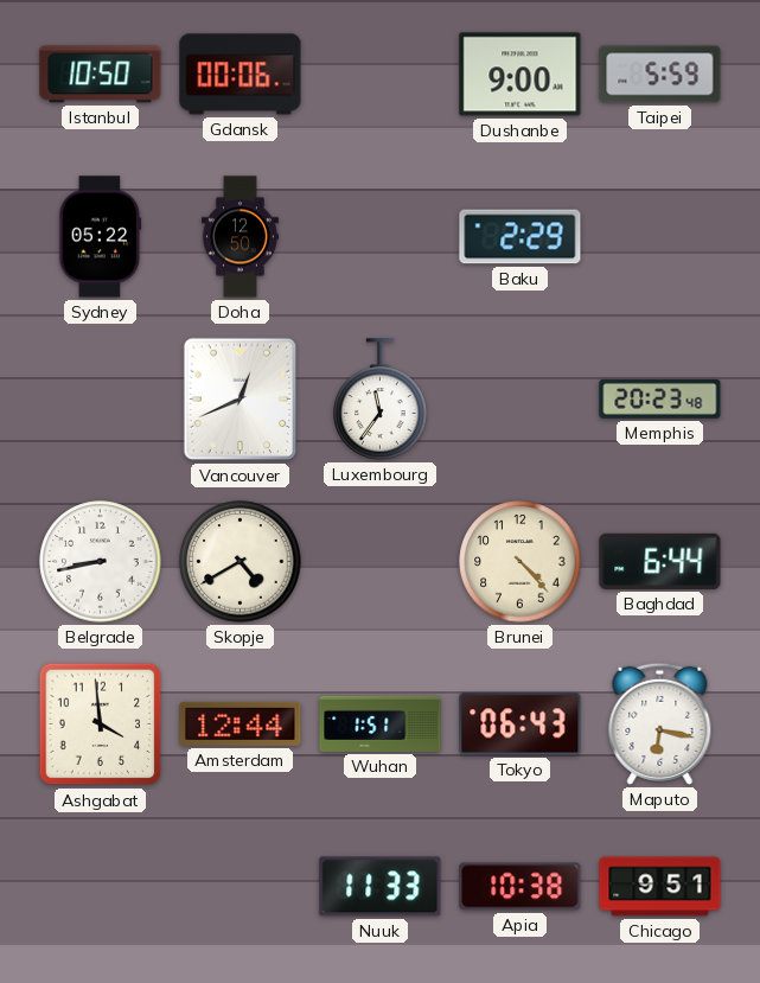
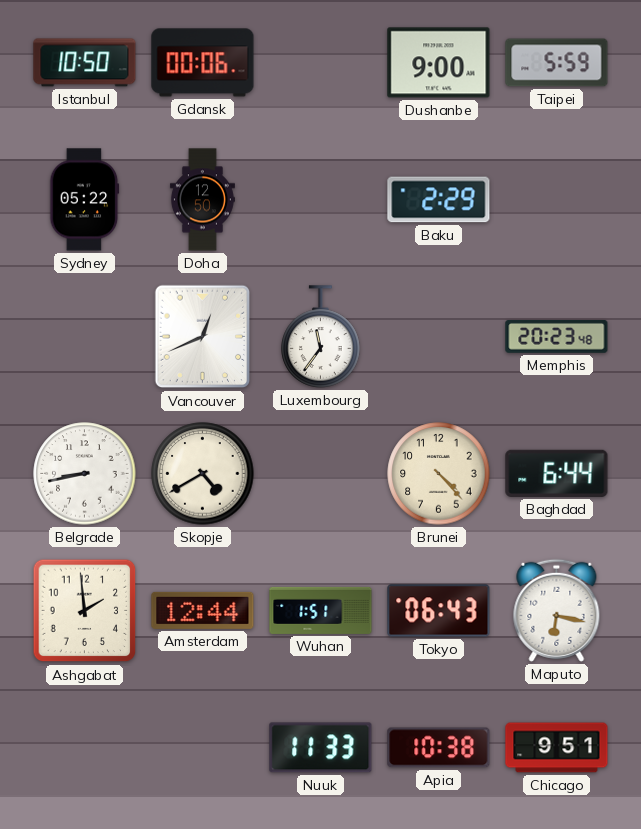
Ashgabat: 3:59 -> 1:59
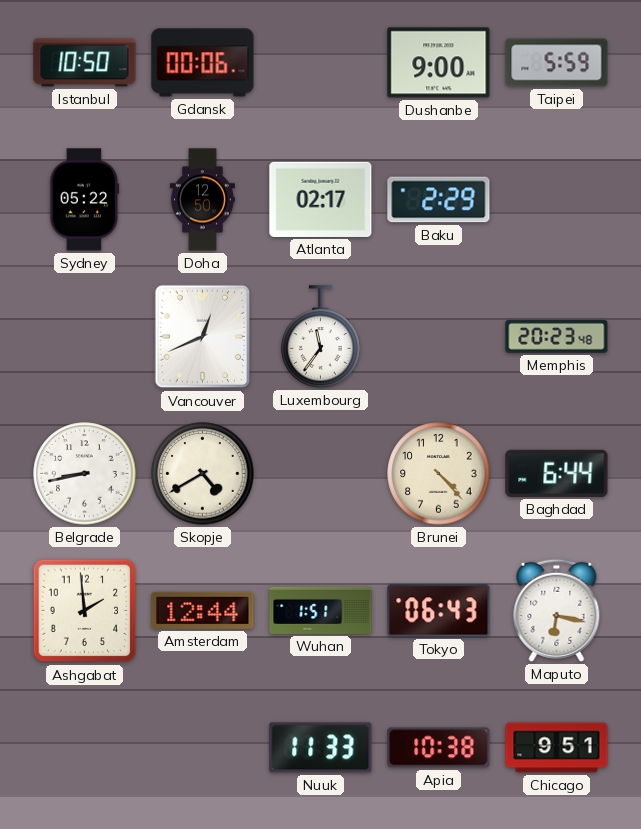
Atlanta: none -> 02:17
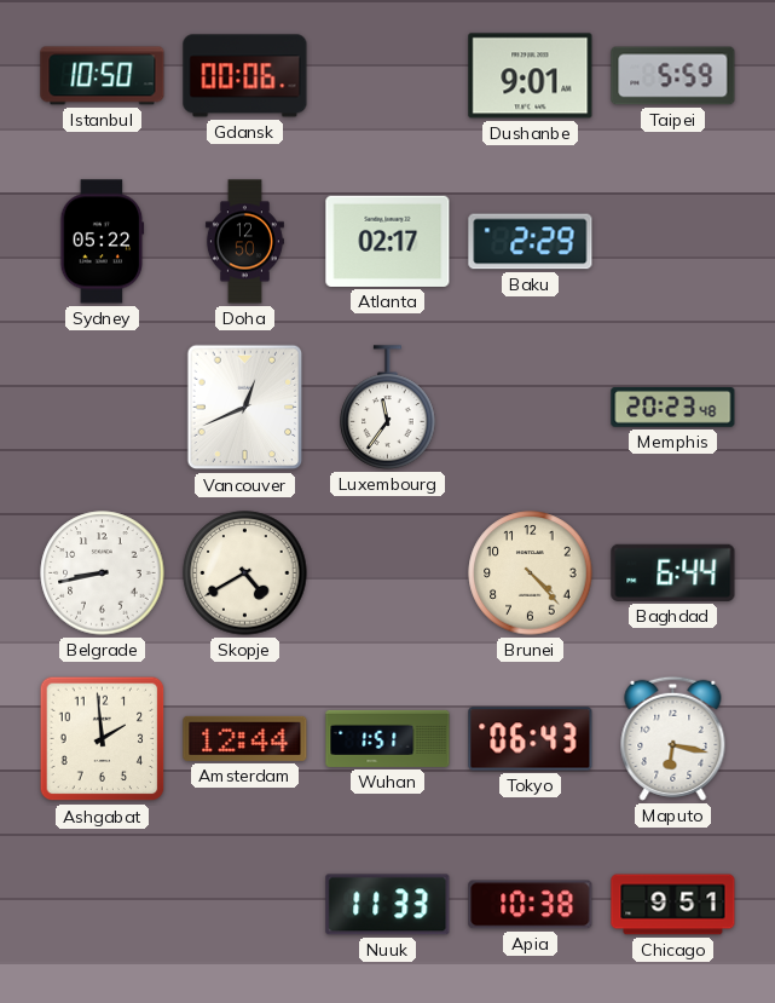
Dushanbe: 9:00 -> 9:01
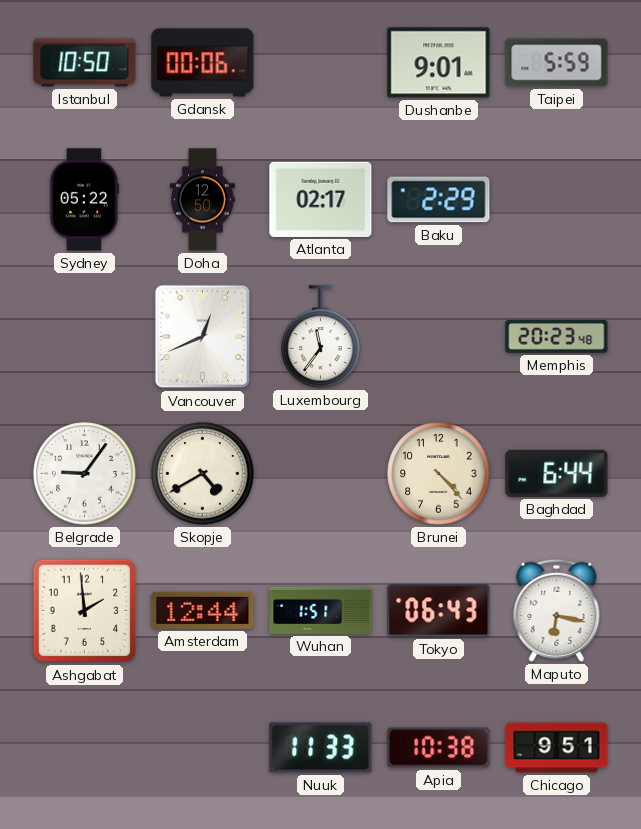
Belgrade: 8:43 -> 9:06
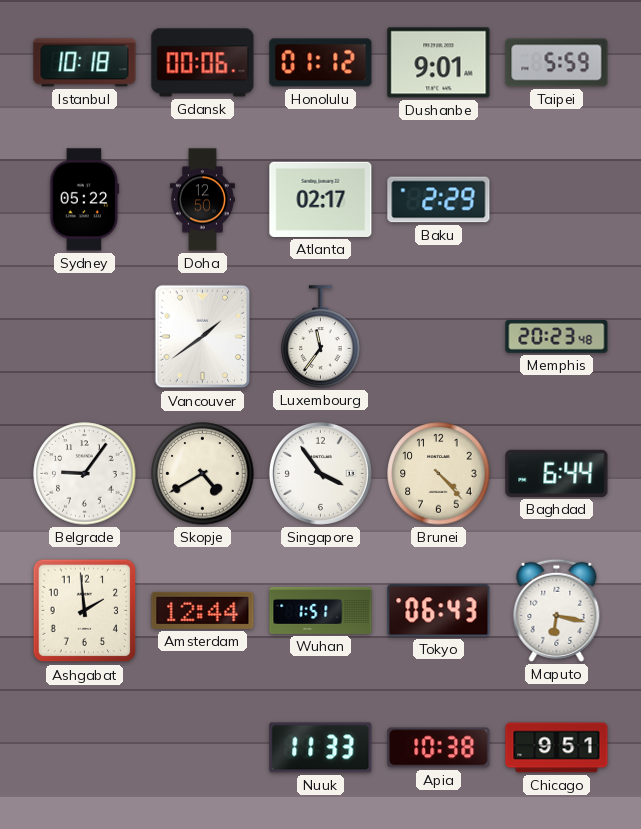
Istanbul: 10:50 -> 10:18
Honolulu: none -> 01:12
Vancouver: 12:41 -> 1:39
Singapore: none -> 3:54
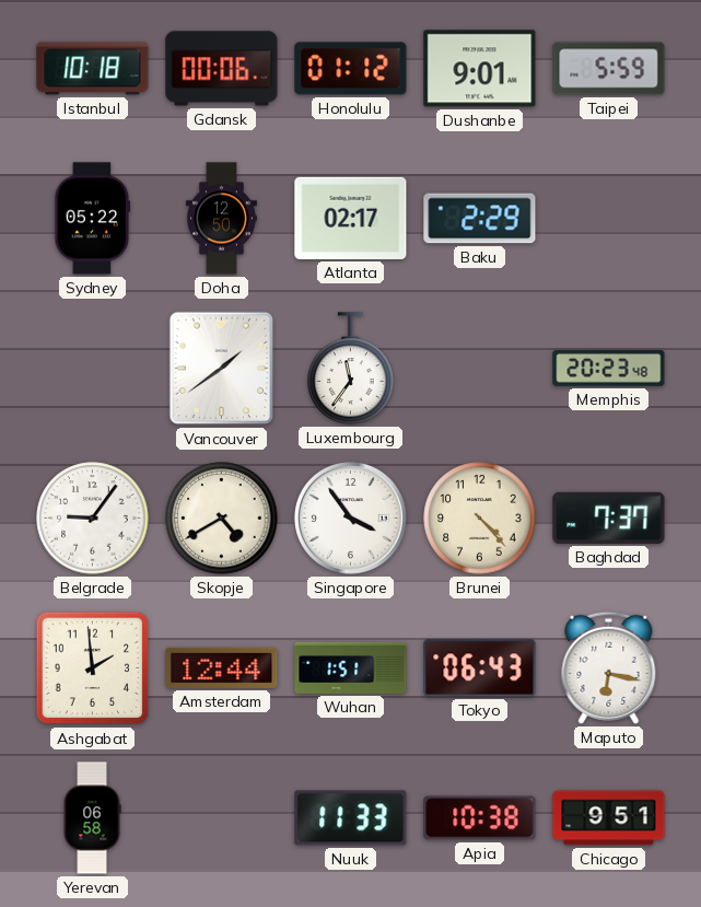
Baghdad: 6:44 -> 7:37
Yerevan: none -> 06:58
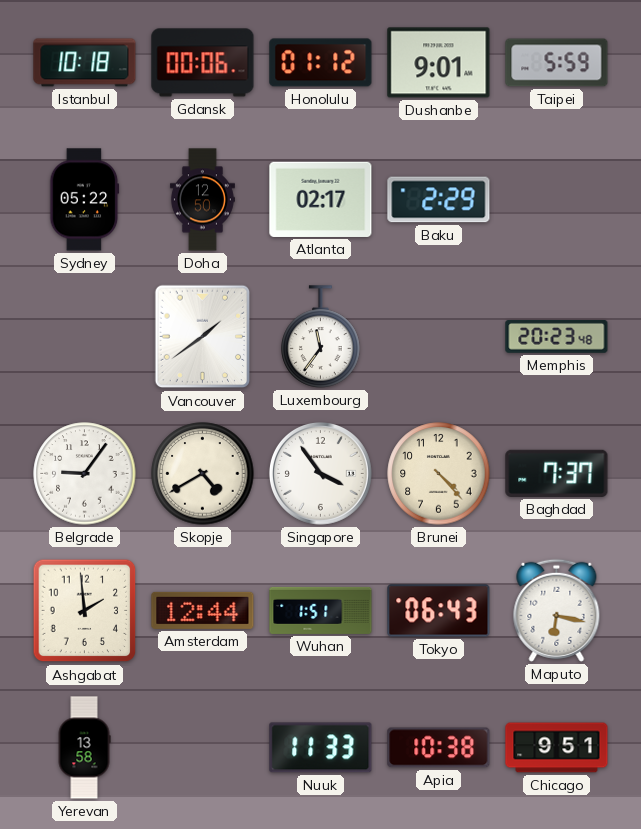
Yerevan: 06:58 -> 13:58
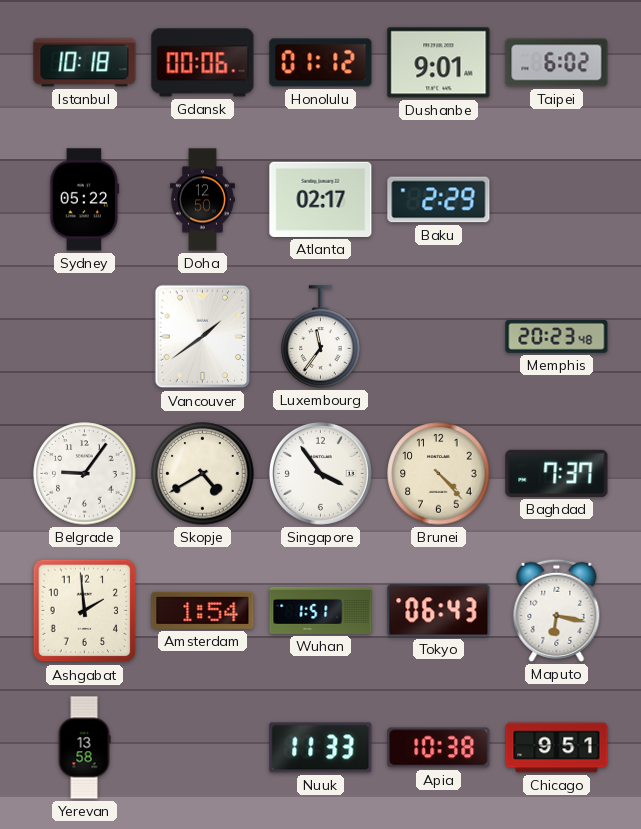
Taipei: 5:59 -> 6:02
Amsterdam: 12:44 -> 1:54
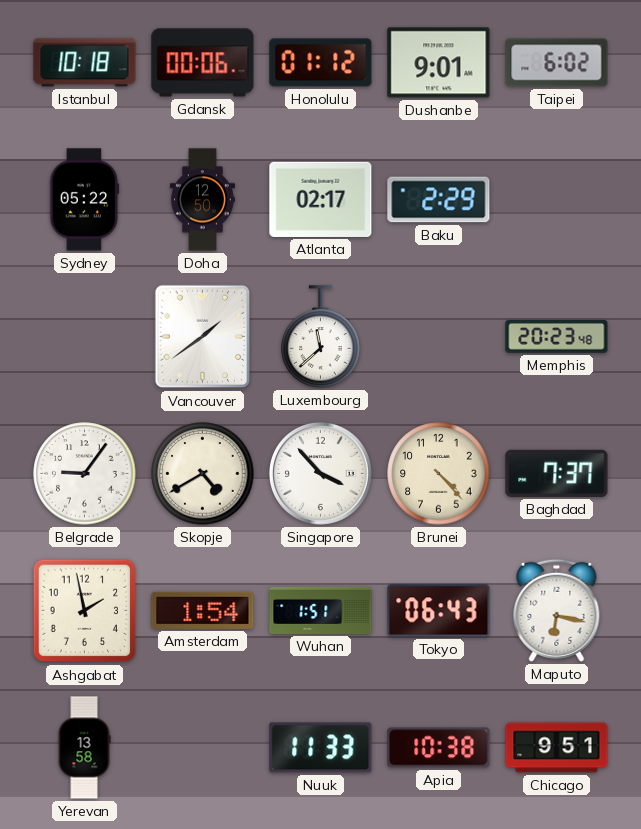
Luxembourg: 11:36 -> 11:38
Singapore: 3:54 -> 3:53
Ashgabat: 1:59 -> 1:58
